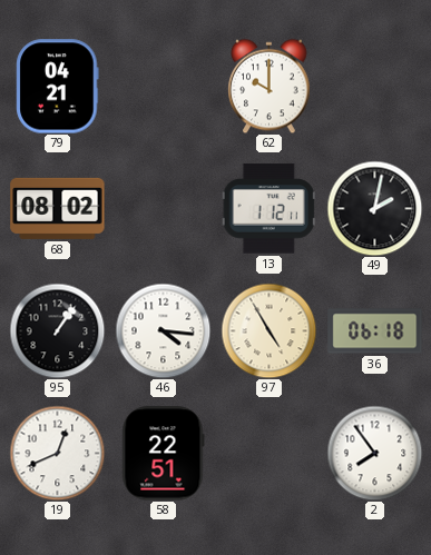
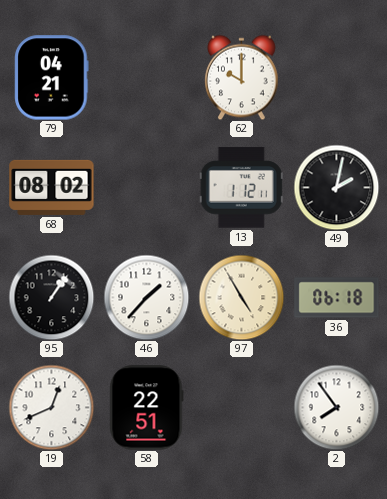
46: 4:16 -> 1:37
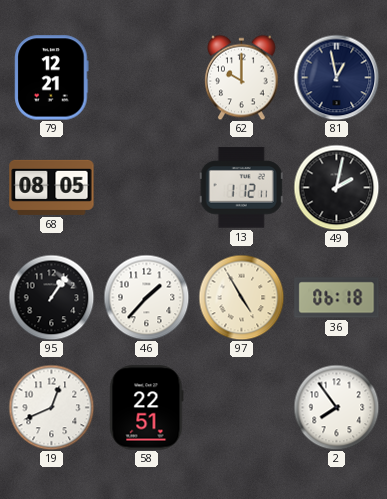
79: 04:21 -> 12:21
81: none -> 12:58
68: 08:02 -> 08:05
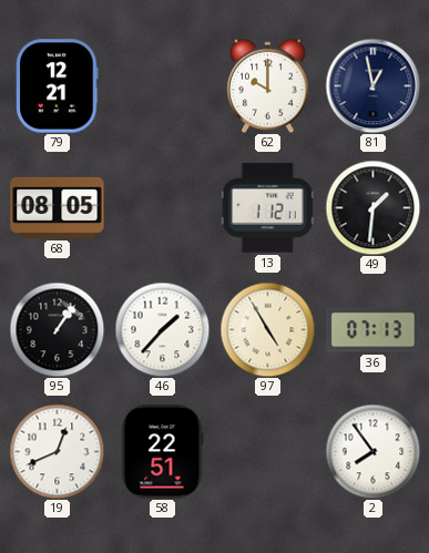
49: 2:02 -> 1:31
36: 06:18 -> 07:13
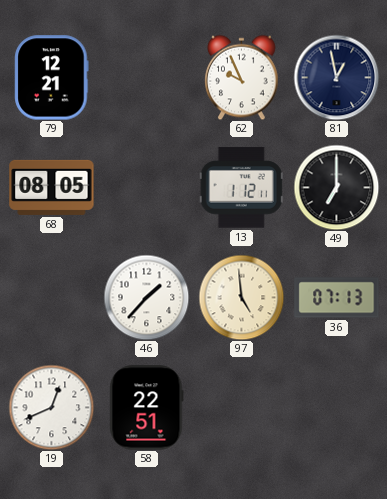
62: 10:00 -> 9:56
49: 1:31 -> 7:00
95: 1:06 -> none
97: 4:55 -> 4:59
2: 7:54 -> none
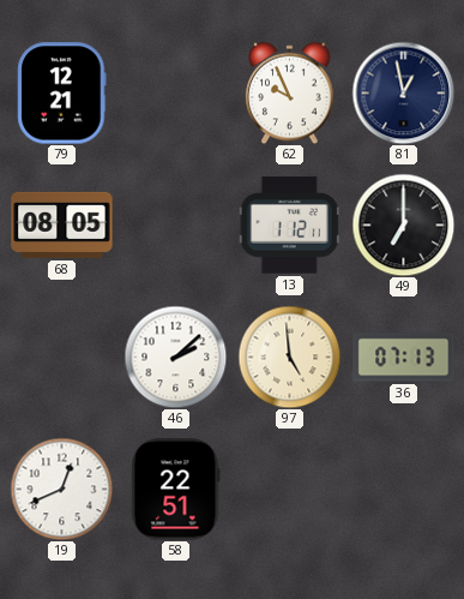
46: 1:37 -> 2:08
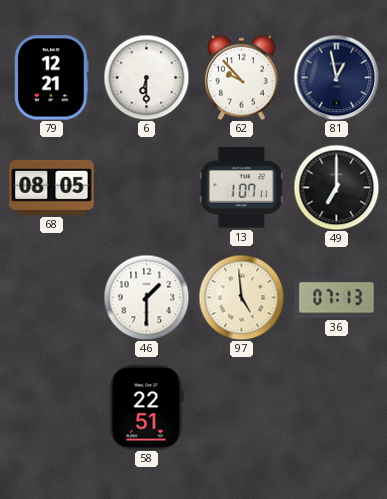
6: none -> 6:30
62: 9:56 -> 9:53
13: 1:12 -> 1:07
46: 2:08 -> 1:30
19: 12:41 -> none
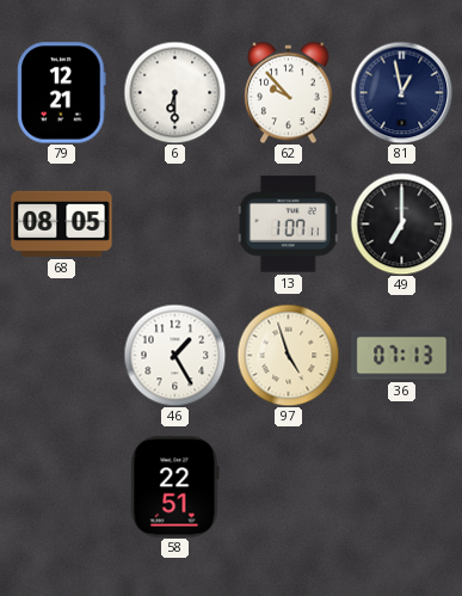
46: 1:30 -> 1:25
97: 4:59 -> 4:57
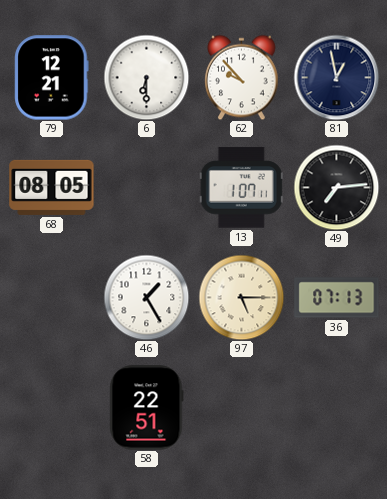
49: 7:00 -> 7:14
97: 4:57 -> 5:15
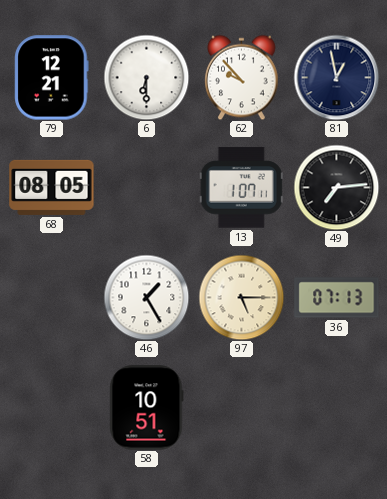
58: 22:51 -> 10:51
